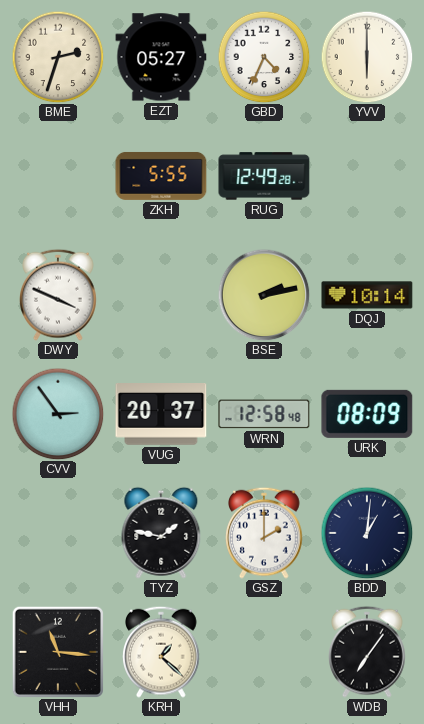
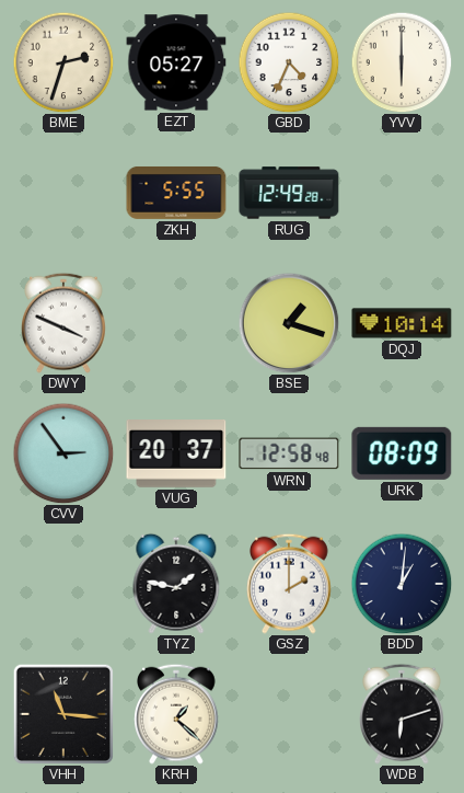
BSE: 2:13 -> 1:18
WDB: 7:06 -> 6:12
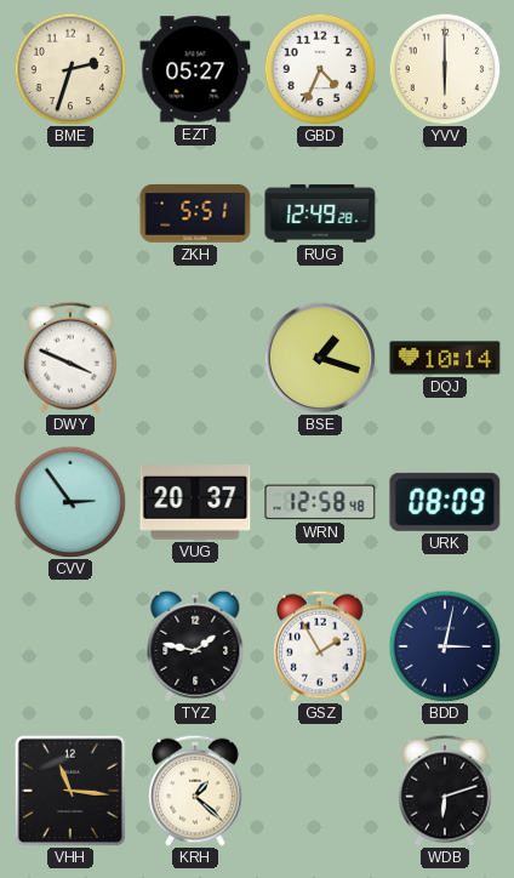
ZKH: 5:55 -> 5:51
GSZ: 2:00 -> 1:55
BDD: 1:01 -> 3:02
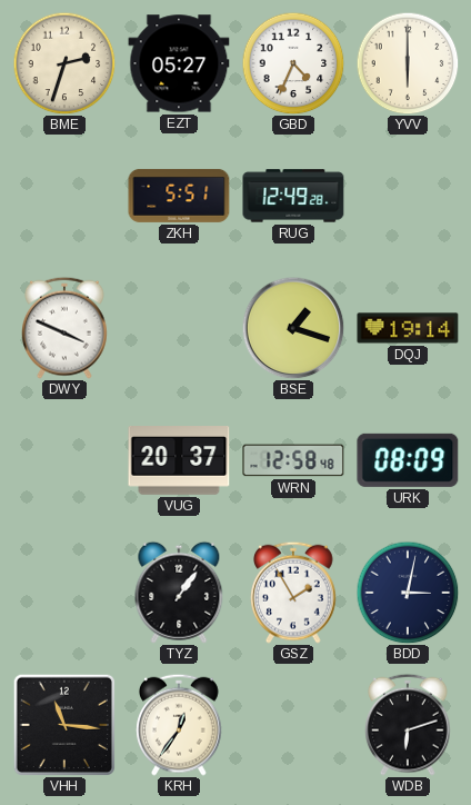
DQJ: 10:14 -> 19:14
CVV: 2:54 -> none
TYZ: 1:47 -> 1:06
KRH: 1:22 -> 12:36
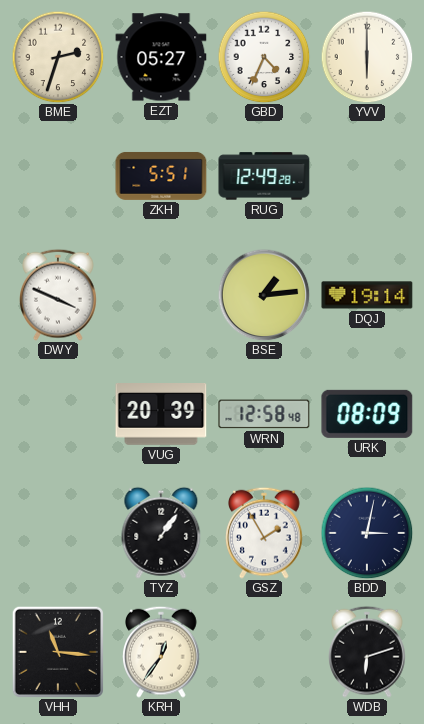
BSE: 1:18 -> 1:14
VUG: 20:37 -> 20:39
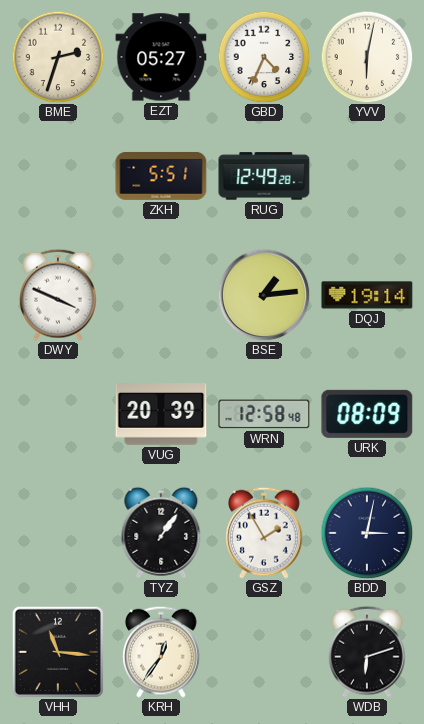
YVV: 6:00 -> 6:02
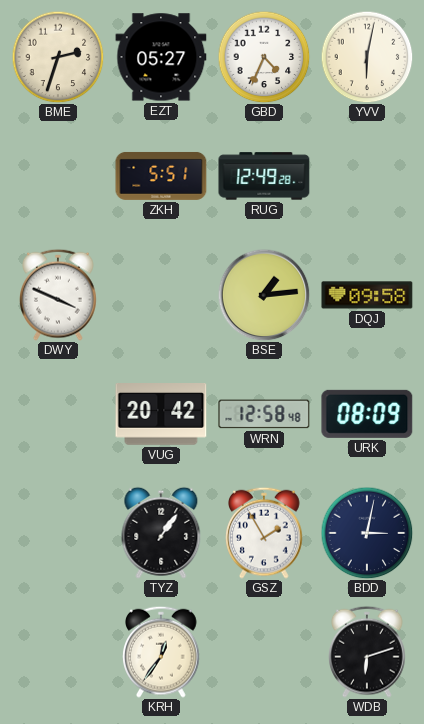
DQJ: 19:14 -> 09:58
VUG: 20:39 -> 20:42
VHH: 11:16 -> none
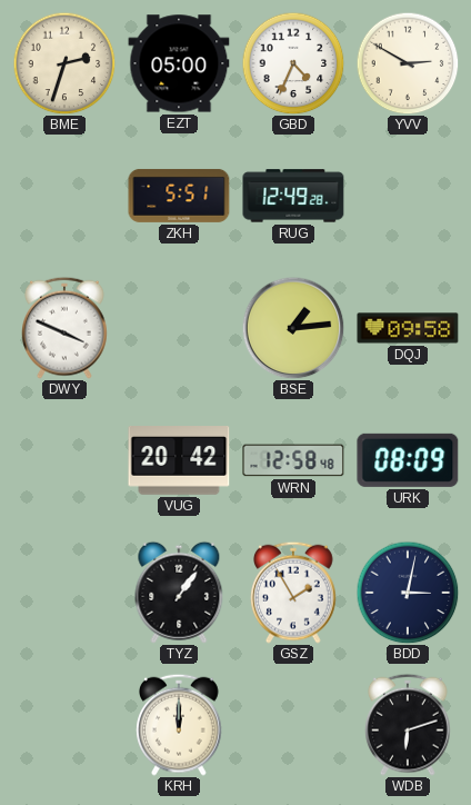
EZT: 05:27 -> 05:00
YVV: 6:02 -> 2:50
KRH: 12:36 -> 12:00
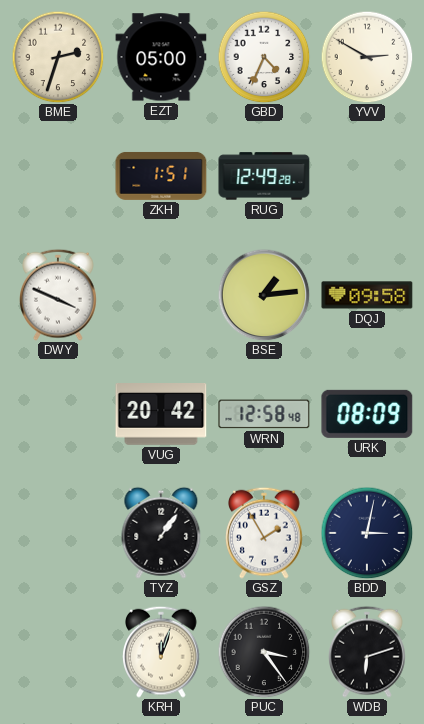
ZKH: 5:51 -> 1:51
KRH: 12:00 -> 12:03
PUC: none -> 3:24
